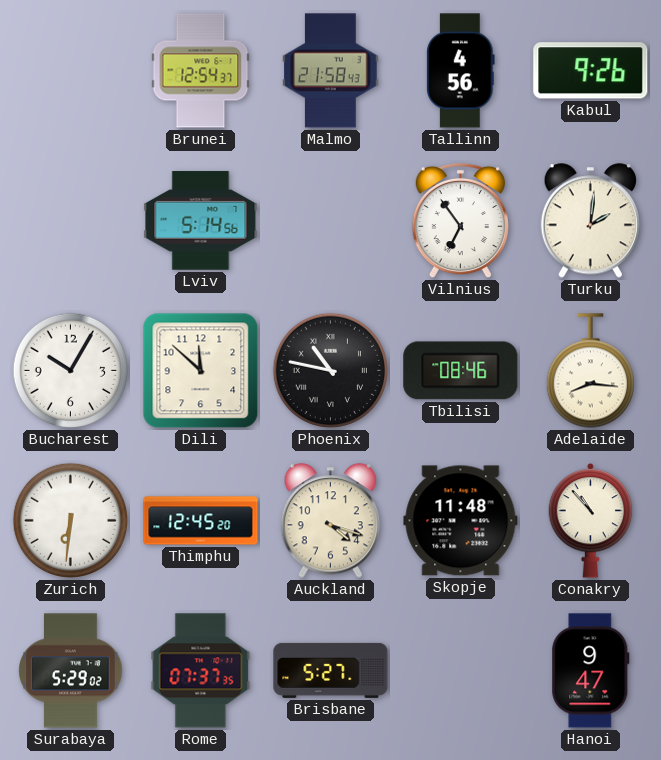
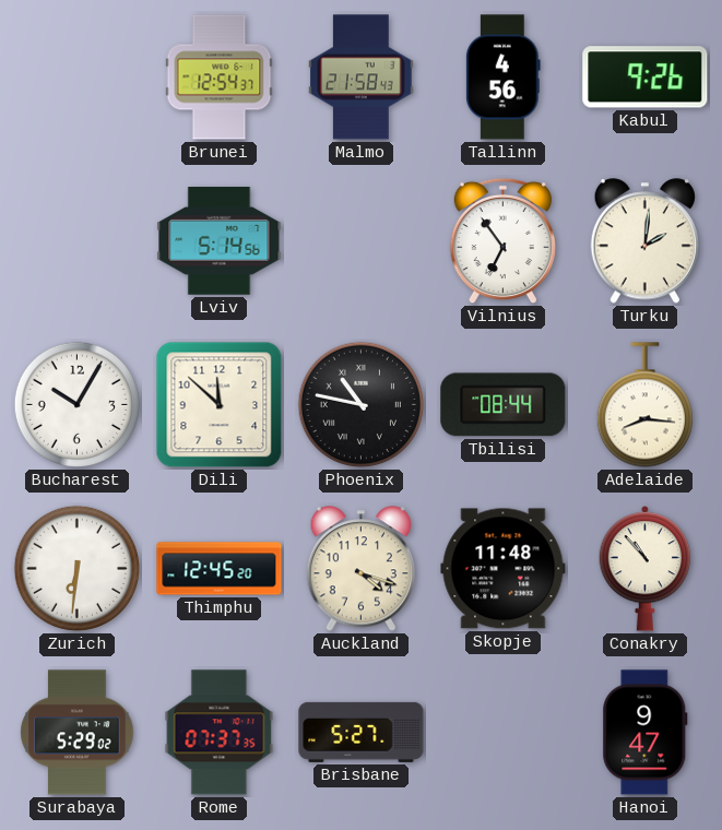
Tbilisi: 08:46 -> 08:44
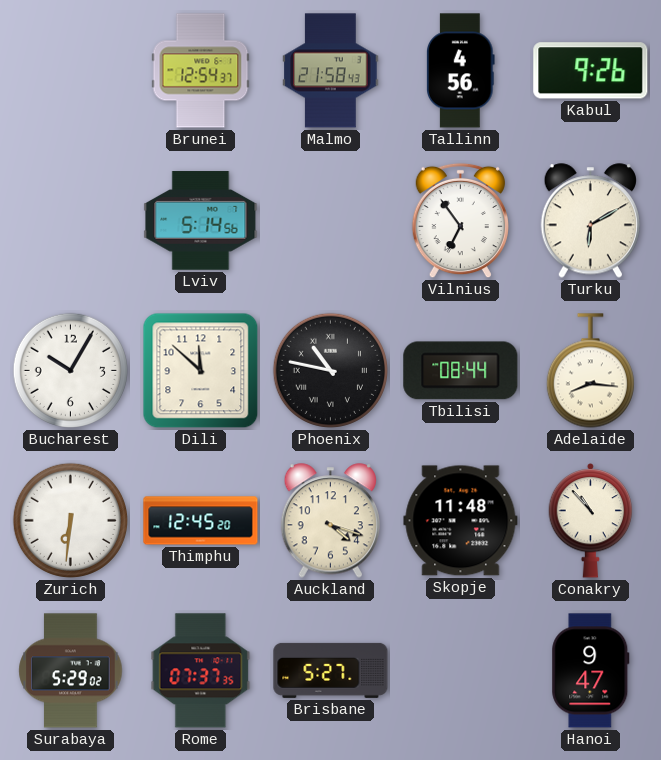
Turku: 2:01 -> 6:10
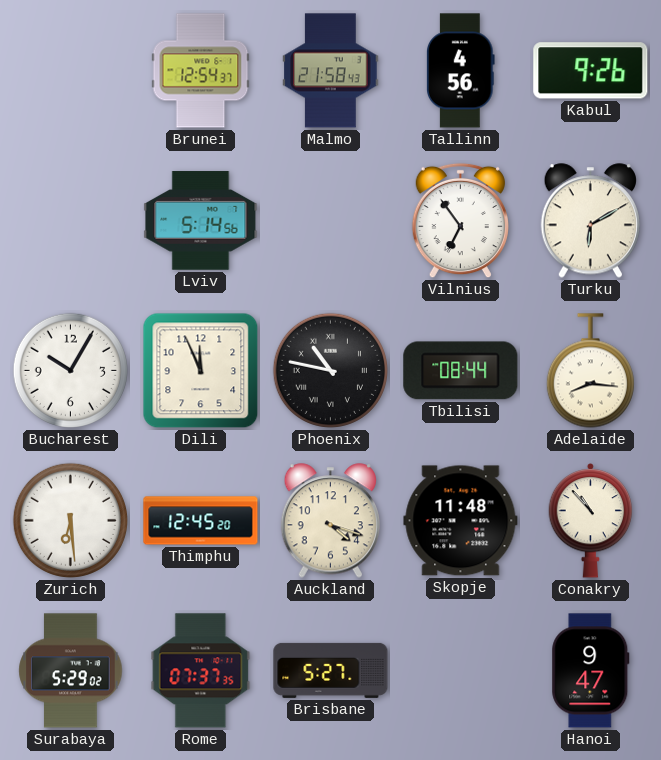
Dili: 11:52 -> 11:56
Zurich: 6:31 -> 6:29
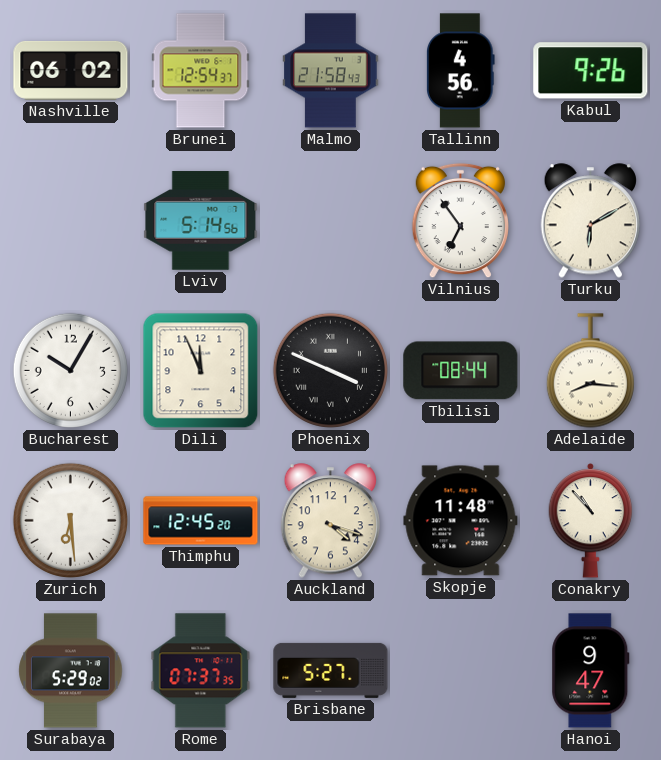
Nashville: none -> 06:02
Phoenix: 10:47 -> 3:49
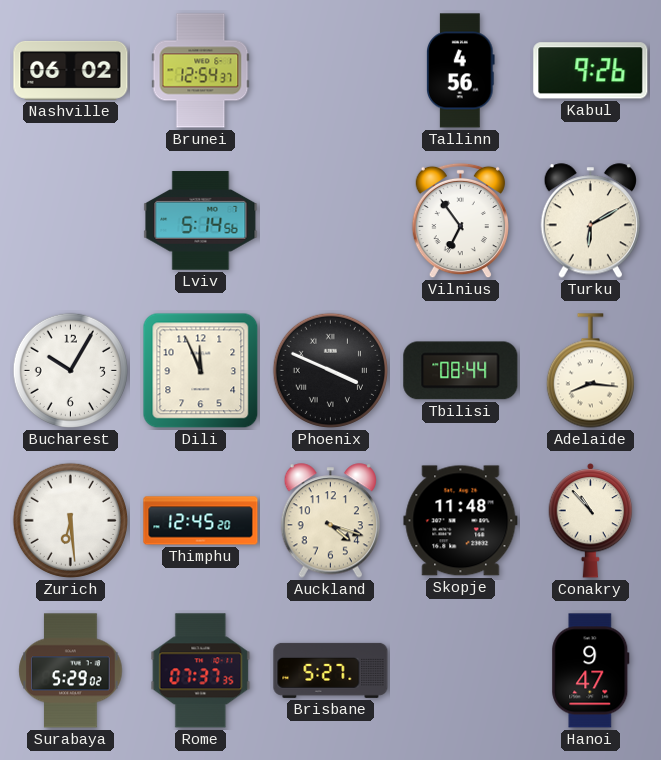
Malmo: 21:58 -> none
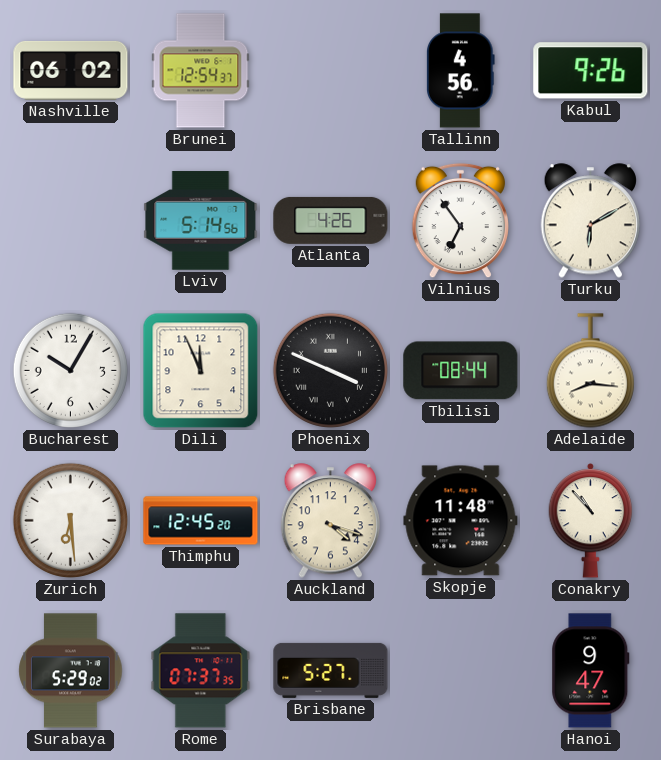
Atlanta: none -> 4:26
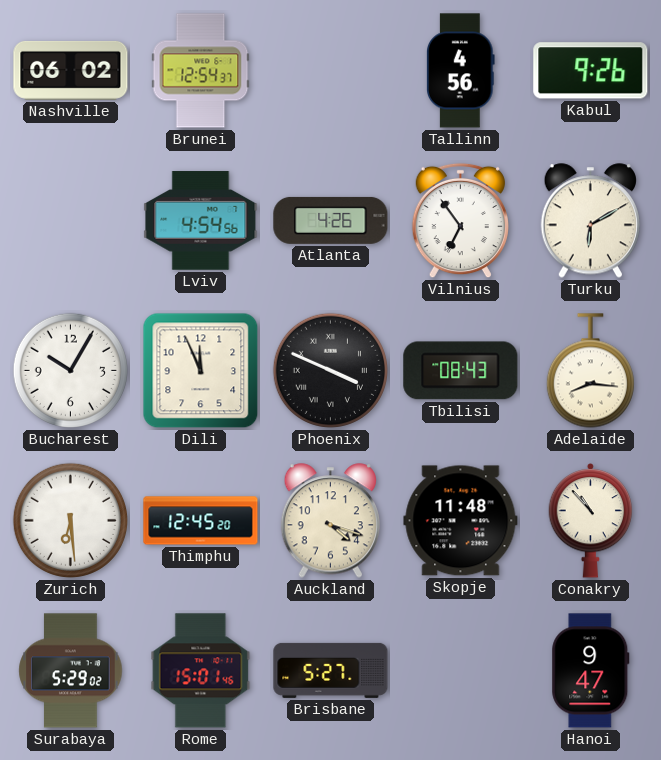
Lviv: 5:14 -> 4:54
Tbilisi: 08:44 -> 08:43
Rome: 07:37 -> 15:01
